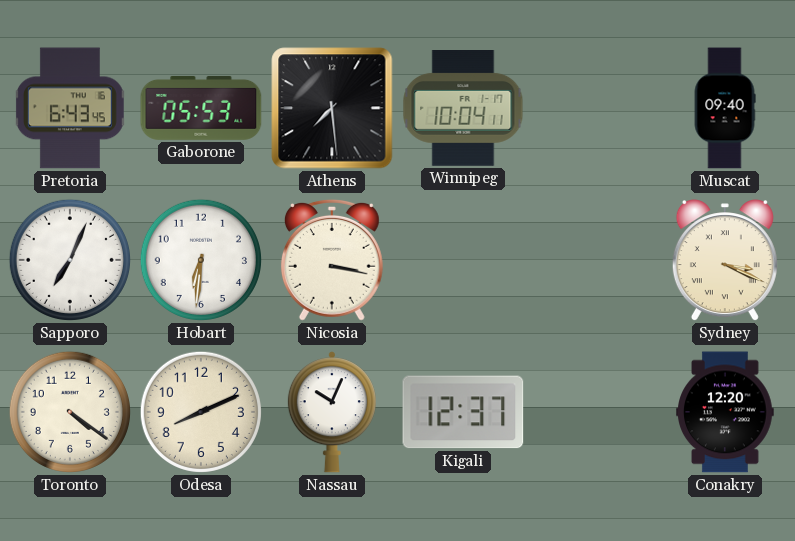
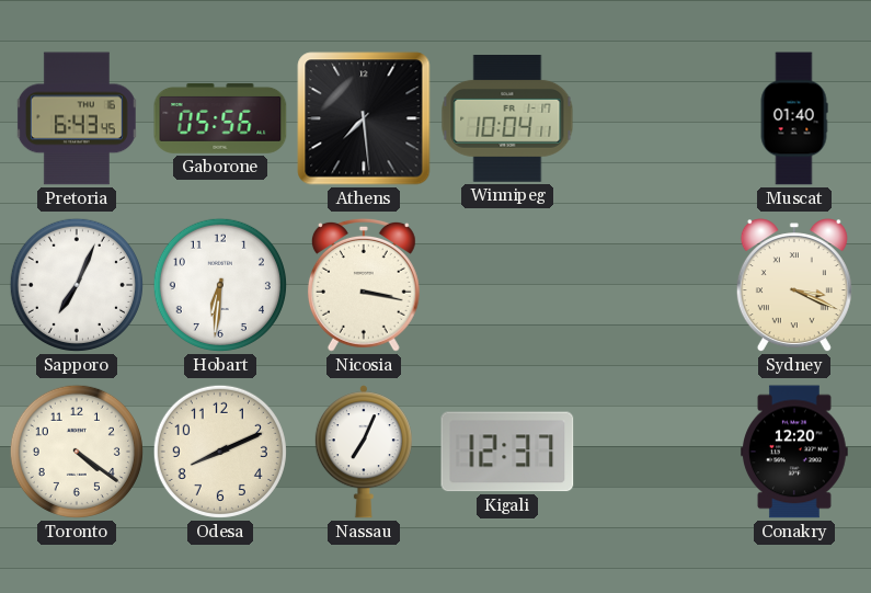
Gaborone: 05:53 -> 05:56
Muscat: 09:40 -> 01:40
Nassau: 10:04 -> 7:04
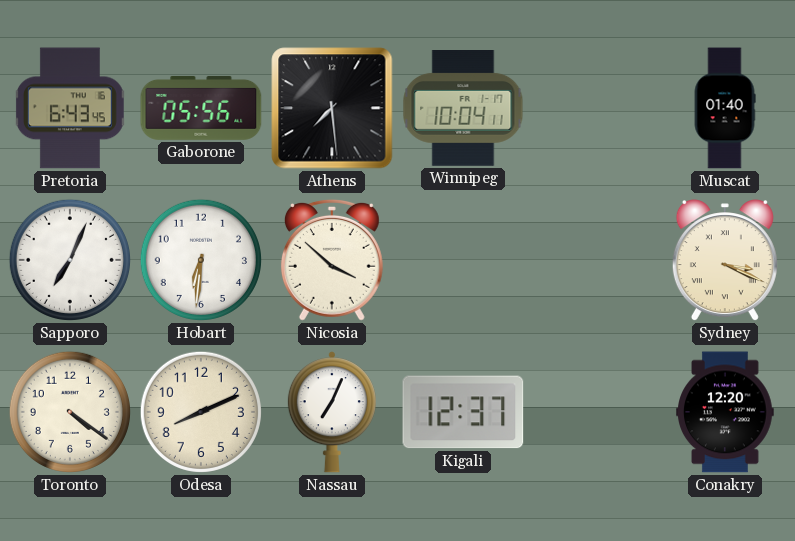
Nicosia: 3:17 -> 3:52
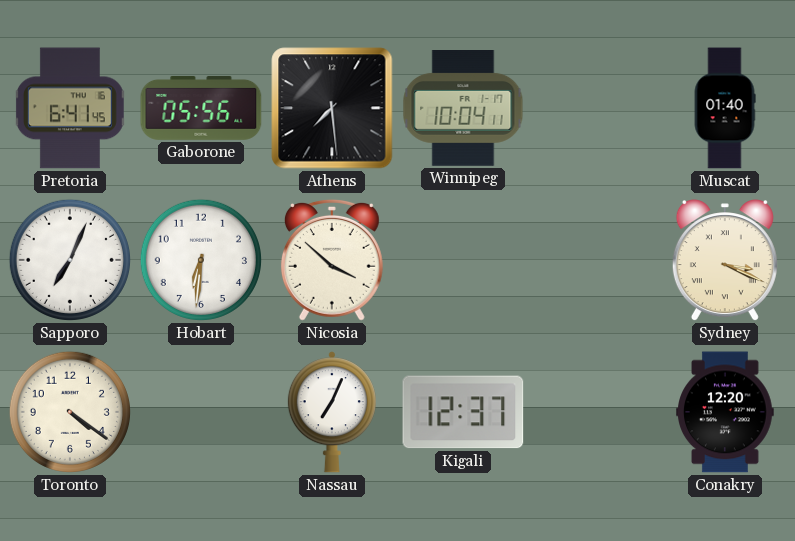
Pretoria: 6:43 -> 6:41
Odesa: 8:11 -> none
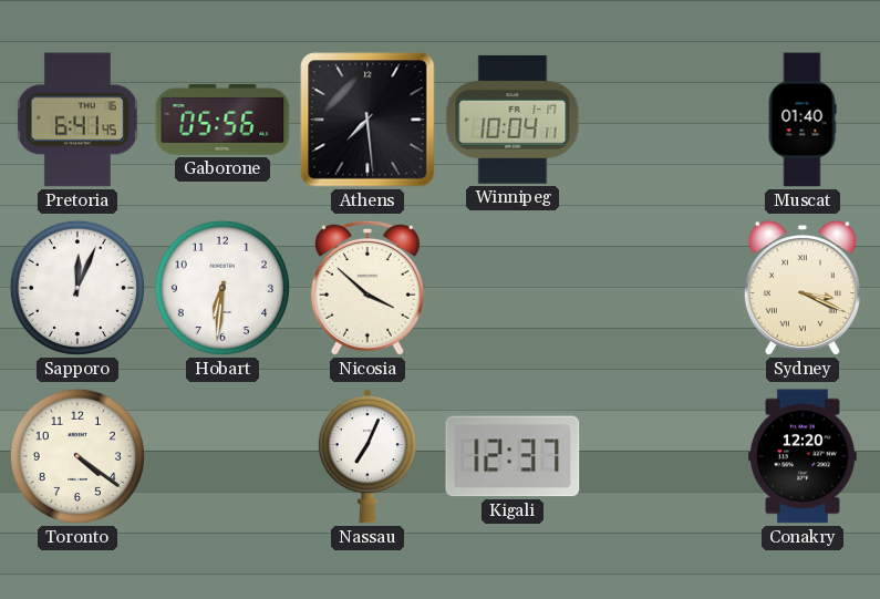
Sapporo: 7:04 -> 12:04
